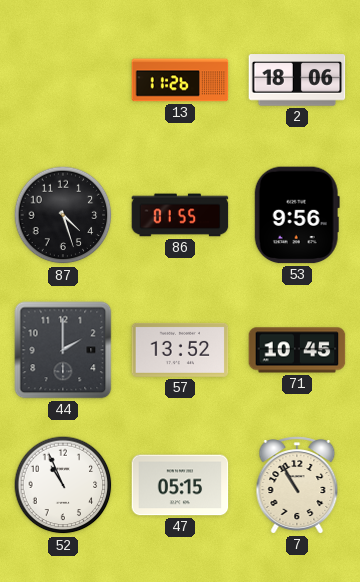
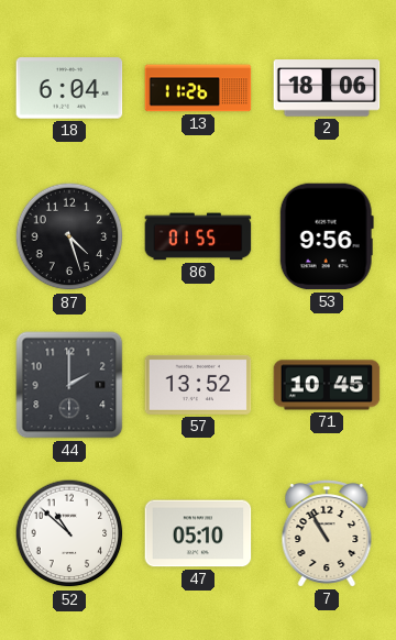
18: none -> 6:04
52: 10:56 -> 10:52
47: 05:15 -> 05:10
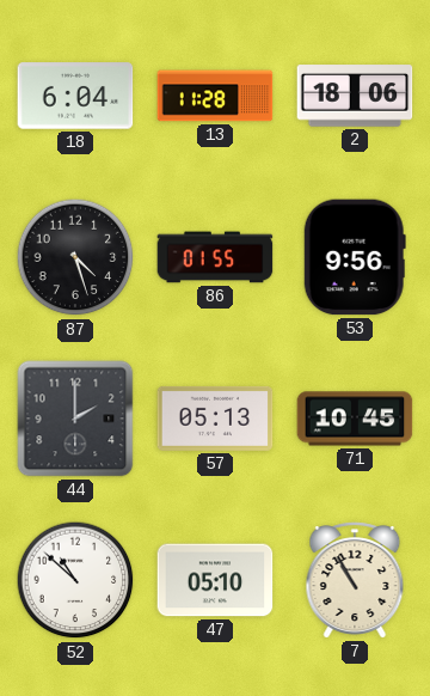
13: 11:26 -> 11:28
57: 13:52 -> 05:13
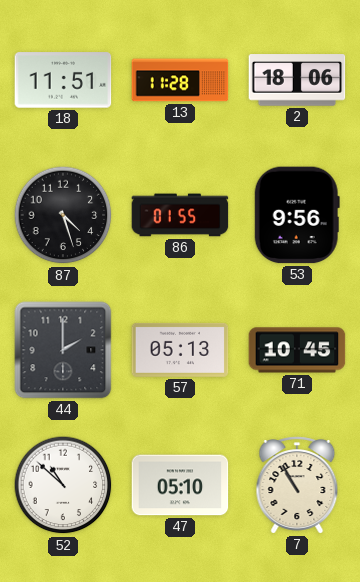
18: 6:04 -> 11:51
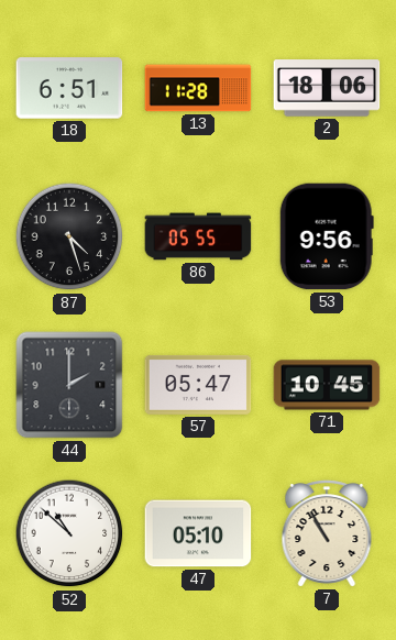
18: 11:51 -> 6:51
86: 01:55 -> 05:55
57: 05:13 -> 05:47
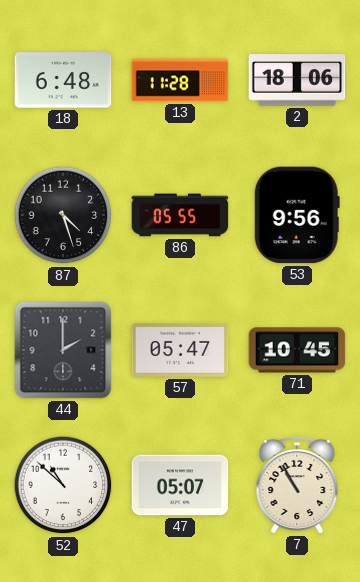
18: 6:51 -> 6:48
47: 05:10 -> 05:07
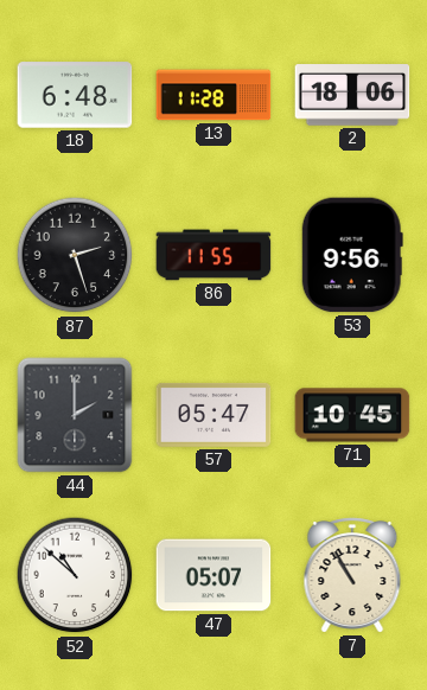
87: 4:27 -> 2:27
86: 05:55 -> 11:55
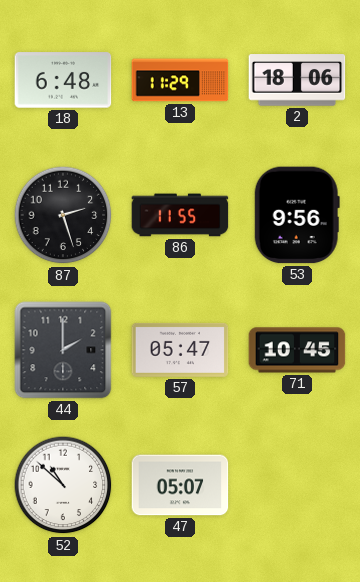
13: 11:28 -> 11:29
7: 10:55 -> none
